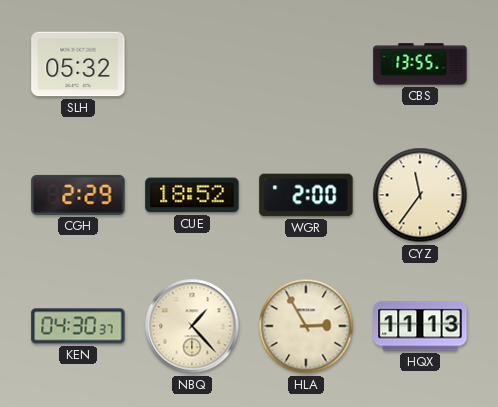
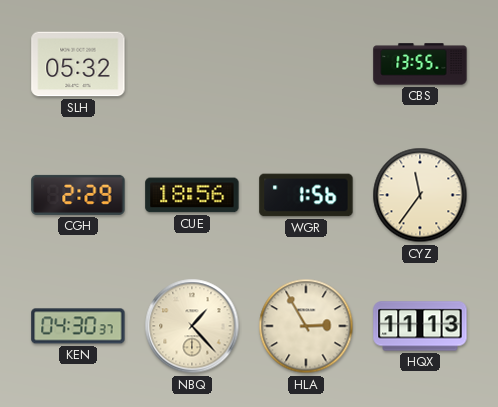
CUE: 18:52 -> 18:56
WGR: 2:00 -> 1:56
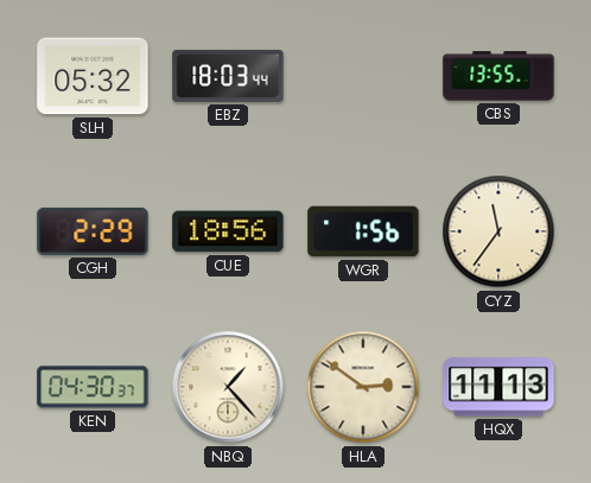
EBZ: none -> 18:03
HLA: 2:55 -> 2:51
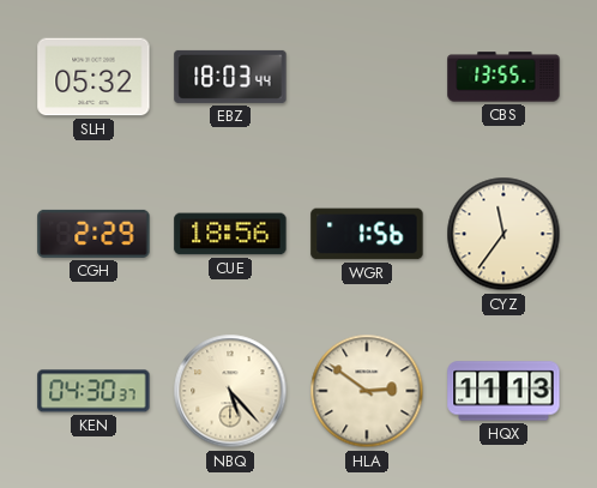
NBQ: 1:23 -> 5:23
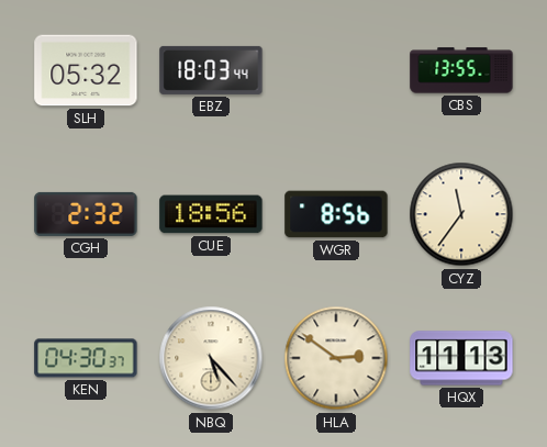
CGH: 2:29 -> 2:32
WGR: 1:56 -> 8:56
